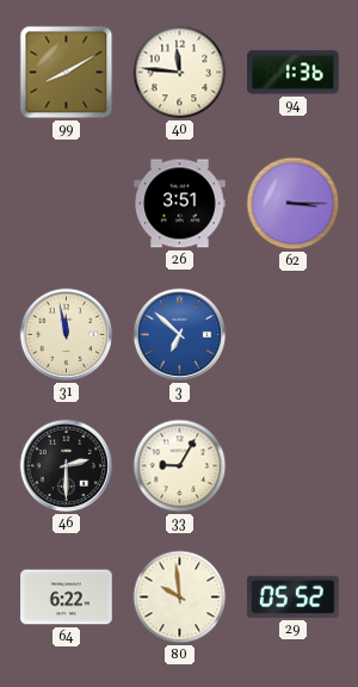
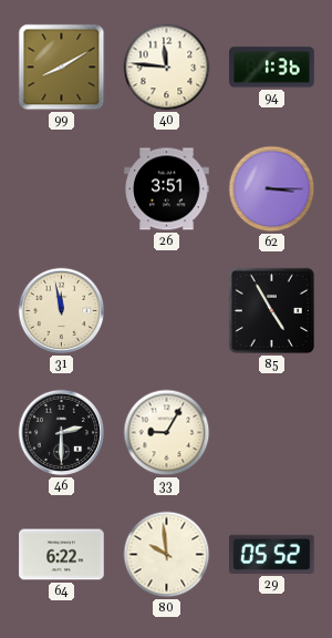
3: 6:52 -> none
85: none -> 4:55
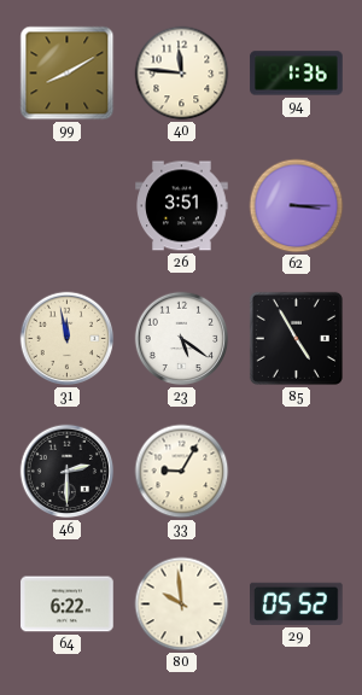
23: none -> 5:21
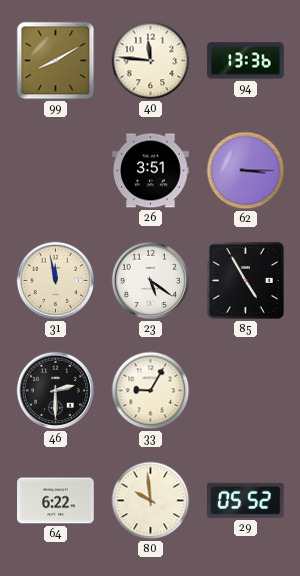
94: 1:36 -> 13:36
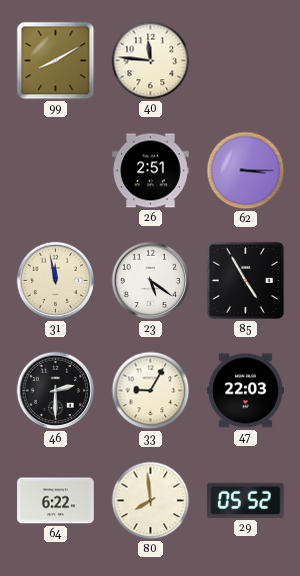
94: 13:36 -> none
26: 3:51 -> 2:51
47: none -> 22:03
80: 9:59 -> 7:59
